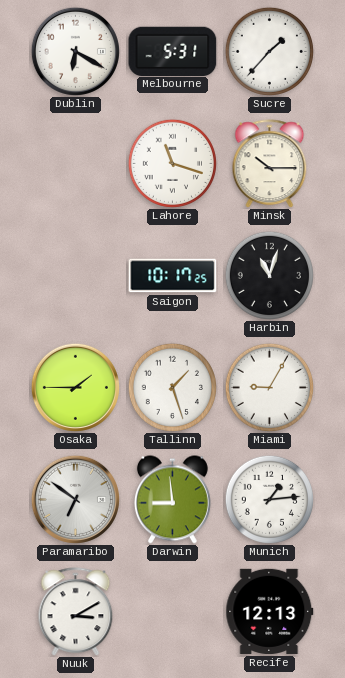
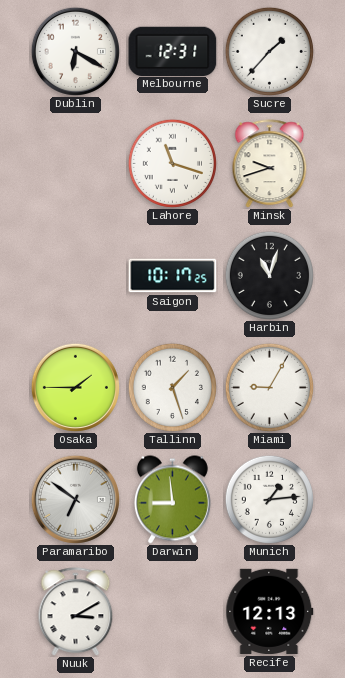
Melbourne: 5:31 -> 12:31
Minsk: 10:15 -> 9:42
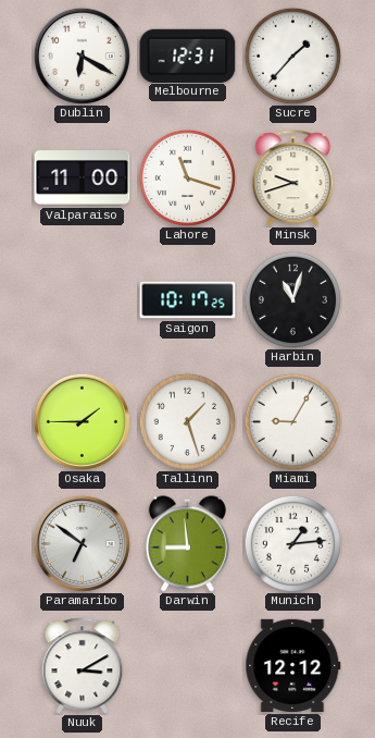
Valparaiso: none -> 11:00
Recife: 12:13 -> 12:12
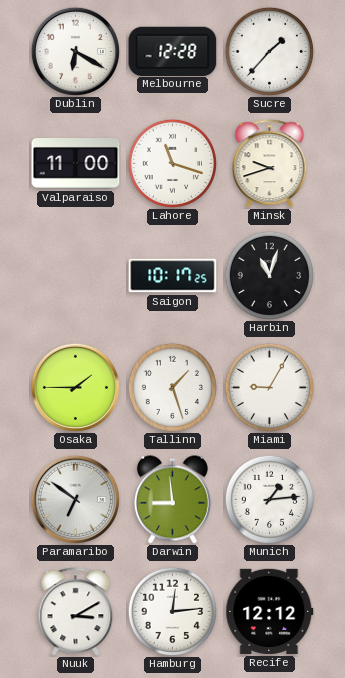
Melbourne: 12:31 -> 12:28
Hamburg: none -> 12:14
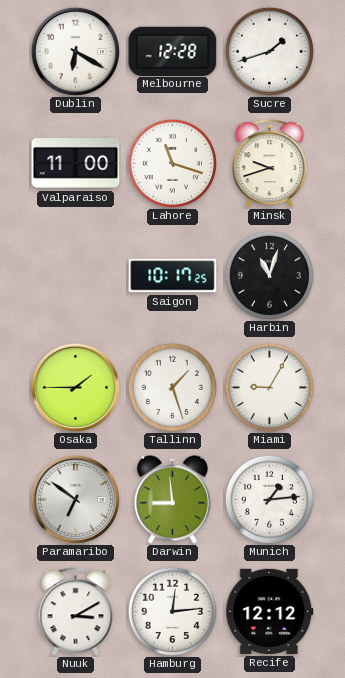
Sucre: 1:37 -> 1:42
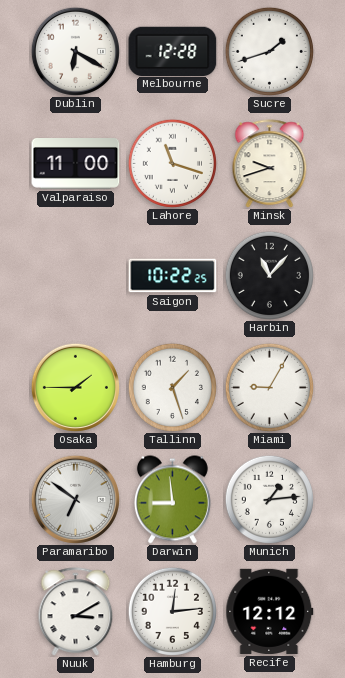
Saigon: 10:17 -> 10:22
Harbin: 11:03 -> 11:07
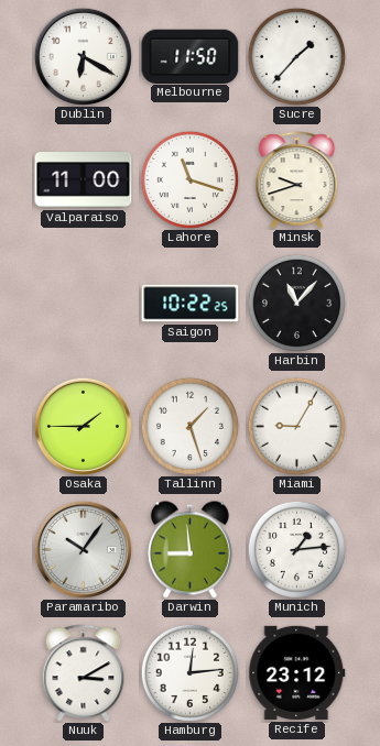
Melbourne: 12:28 -> 11:50
Sucre: 1:42 -> 1:37
Paramaribo: 6:51 -> 10:06
Recife: 12:12 -> 23:12
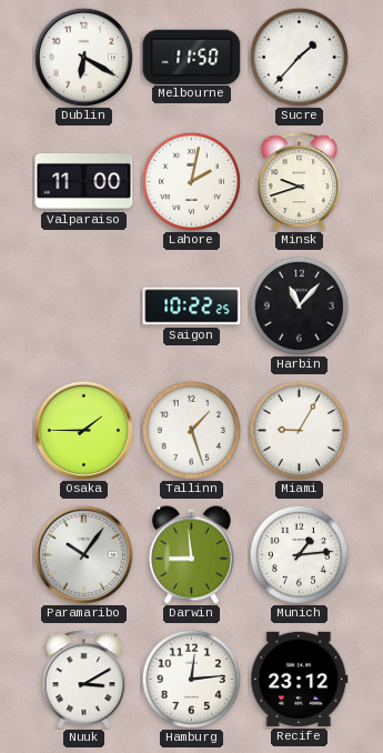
Lahore: 11:18 -> 2:02
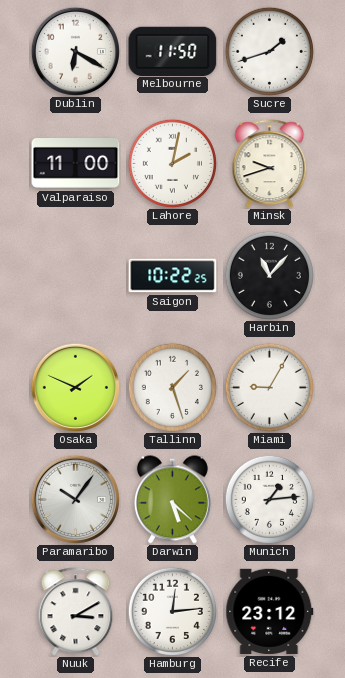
Sucre: 1:37 -> 1:42
Osaka: 1:45 -> 1:49
Darwin: 8:59 -> 5:22
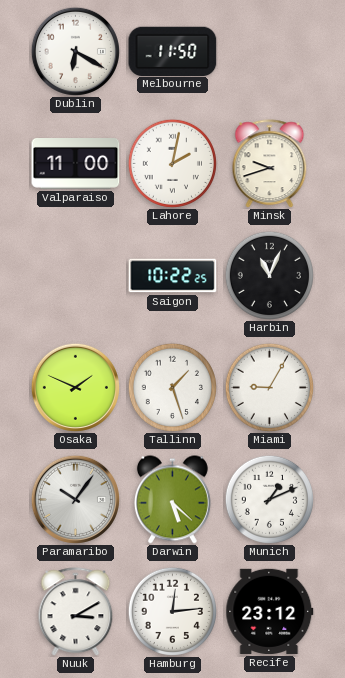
Sucre: 1:42 -> none
Harbin: 11:07 -> 11:04
Munich: 1:14 -> 1:11
